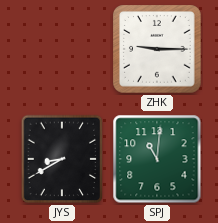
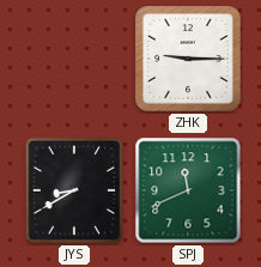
SPJ: 11:01 -> 11:41
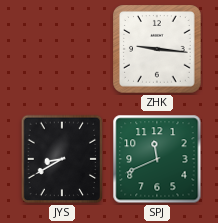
ZHK: 9:15 -> 9:16
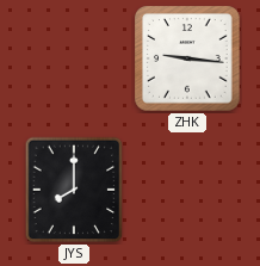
JYS: 8:40 -> 8:00
SPJ: 11:41 -> none
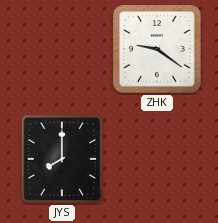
ZHK: 9:16 -> 9:21
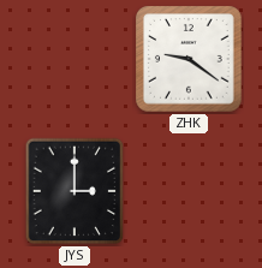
JYS: 8:00 -> 3:00
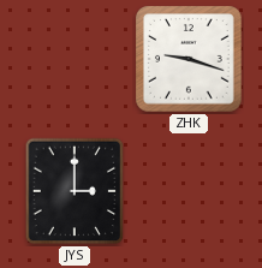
ZHK: 9:21 -> 9:18
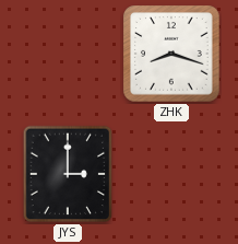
ZHK: 9:18 -> 8:18
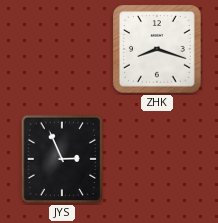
JYS: 3:00 -> 2:56
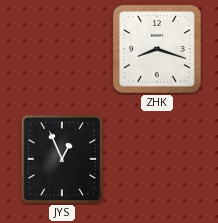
JYS: 2:56 -> 12:56
